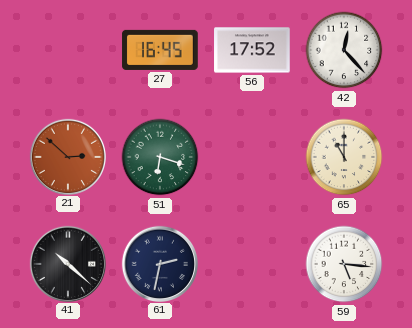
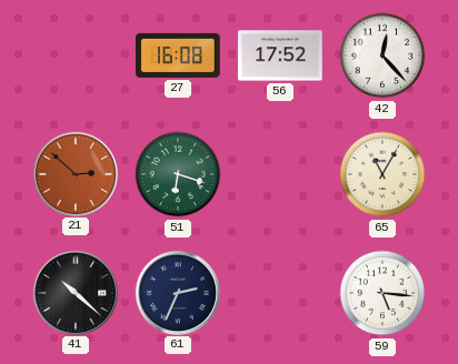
27: 16:45 -> 16:08
65: 11:00 -> 11:05
61: 2:32 -> 2:34
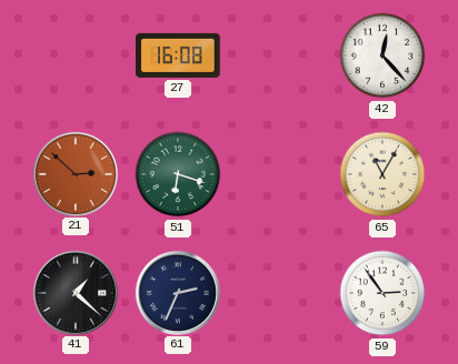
56: 17:52 -> none
41: 10:22 -> 1:22
59: 5:16 -> 2:54
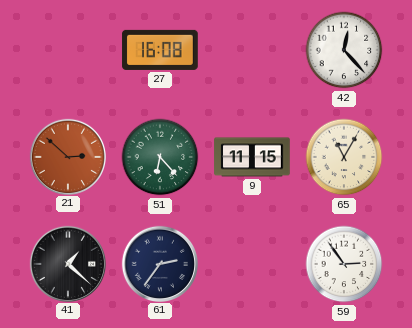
51: 6:18 -> 6:23
9: none -> 11:15
61: 2:34 -> 2:36
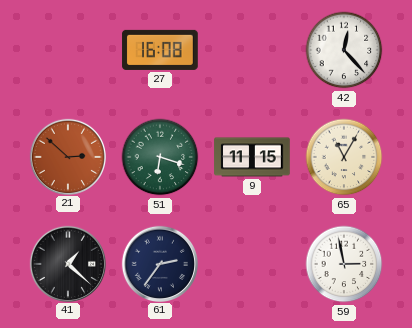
51: 6:23 -> 6:18
59: 2:54 -> 2:58
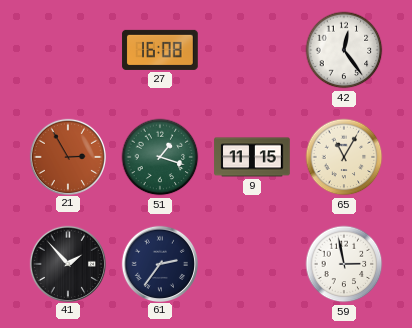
42: 12:23 -> 12:24
21: 2:52 -> 2:55
51: 6:18 -> 1:18
41: 1:22 -> 1:53
